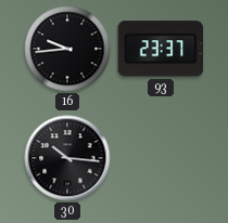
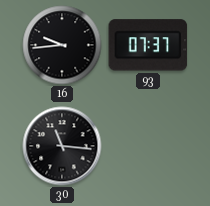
93: 23:37 -> 07:37
30: 10:16 -> 11:16
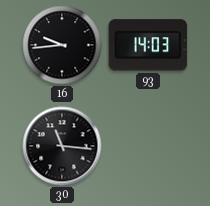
93: 07:37 -> 14:03
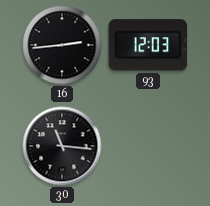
16: 9:44 -> 2:44
93: 14:03 -> 12:03
